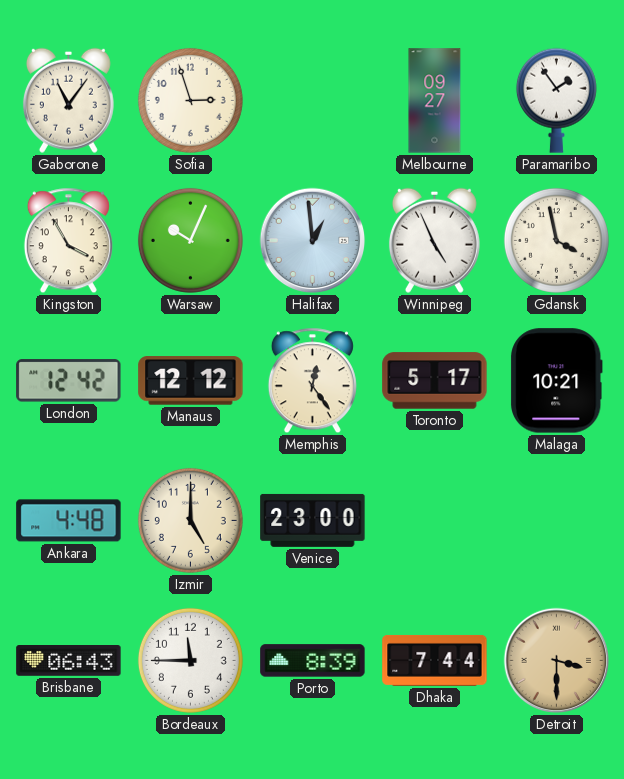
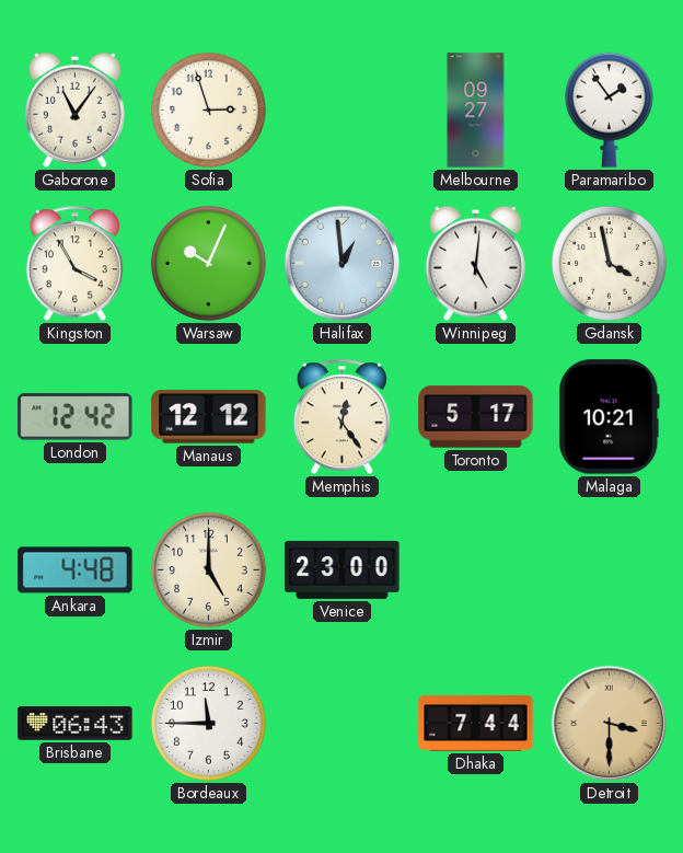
Winnipeg: 4:56 -> 5:01
Porto: 8:39 -> none
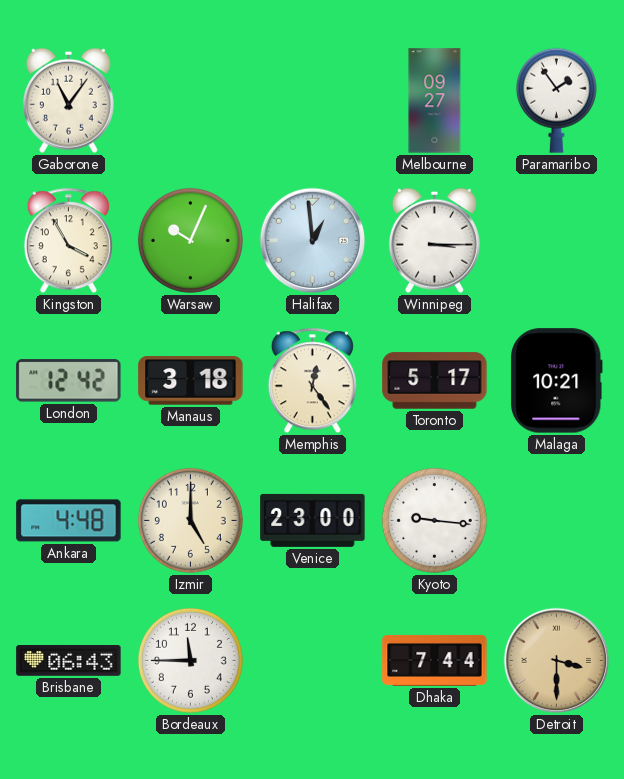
Sofia: 2:57 -> none
Winnipeg: 5:01 -> 3:15
Gdansk: 3:58 -> none
Manaus: 12:12 -> 3:18
Kyoto: none -> 9:16
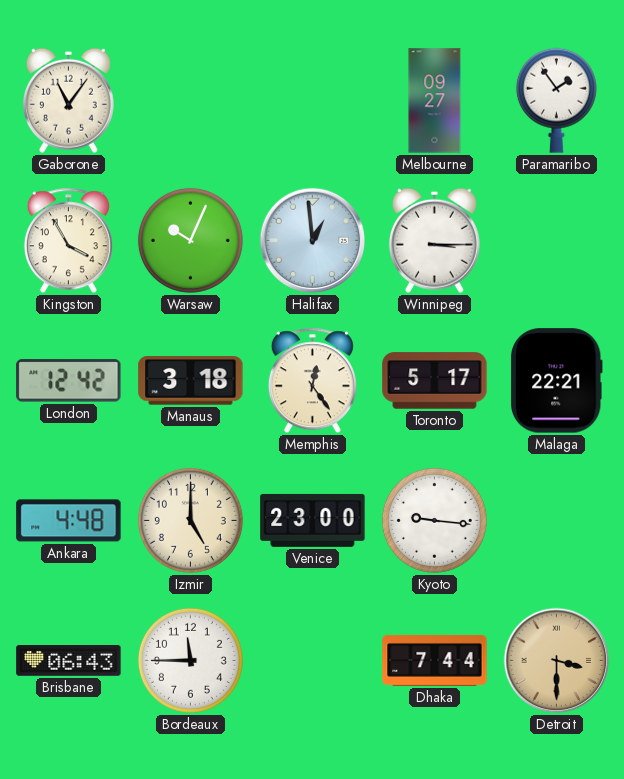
Malaga: 10:21 -> 22:21
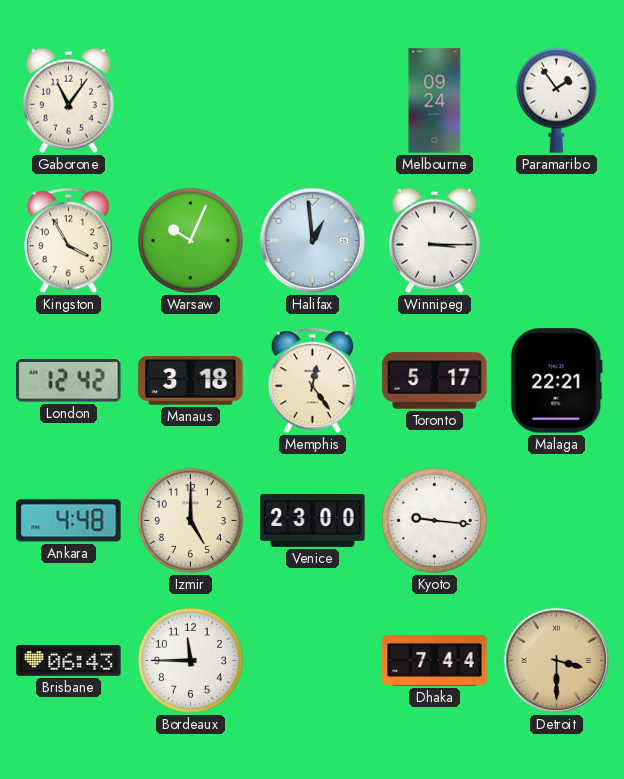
Melbourne: 09:27 -> 09:24
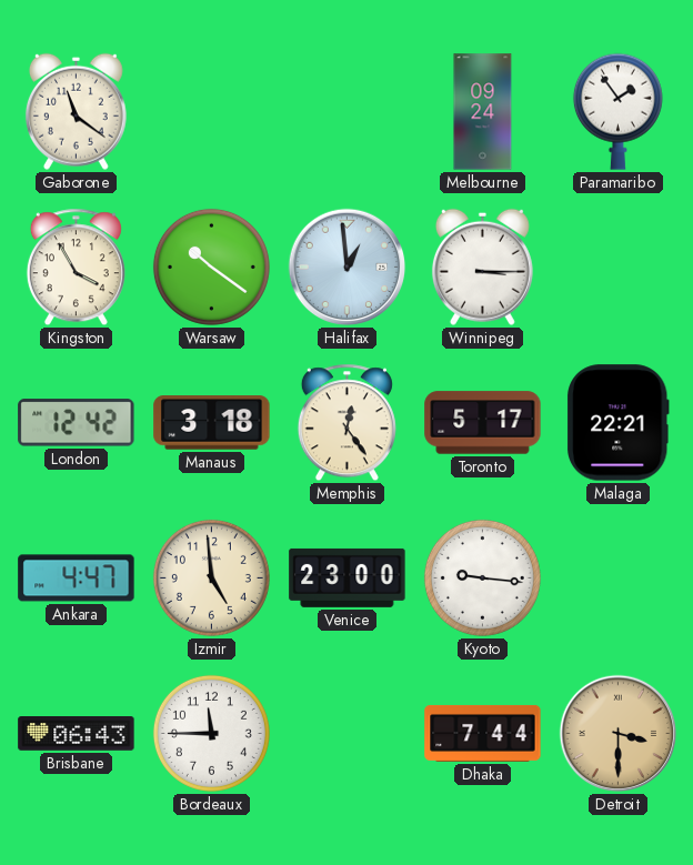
Gaborone: 11:06 -> 11:21
Warsaw: 10:04 -> 10:21
Ankara: 4:48 -> 4:47
Izmir: 5:00 -> 4:59
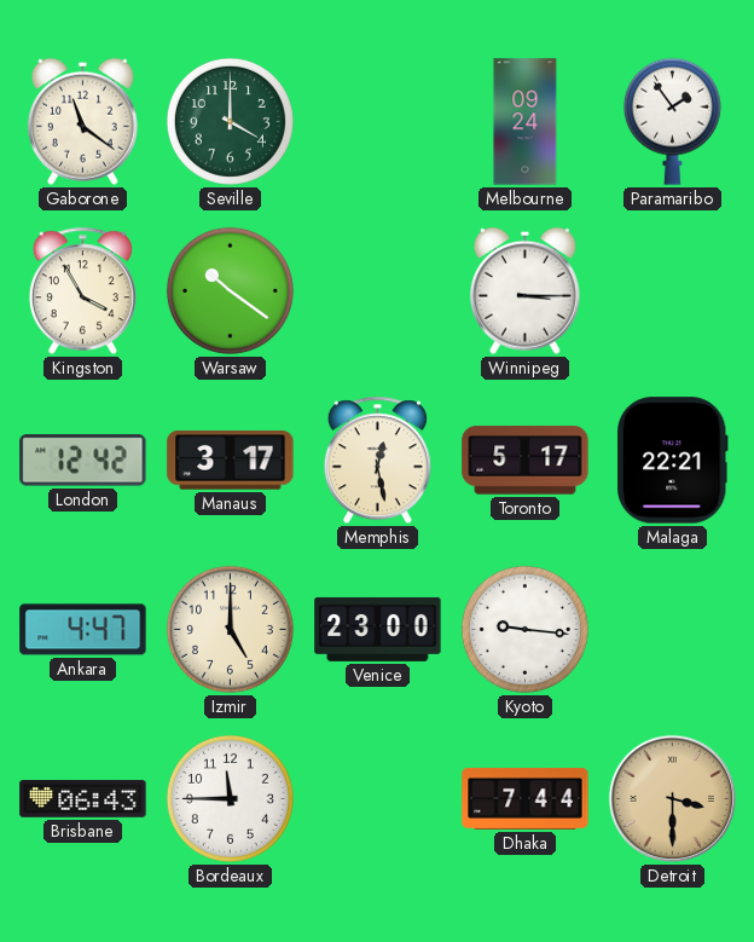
Seville: none -> 4:00
Halifax: 12:59 -> none
Manaus: 3:18 -> 3:17
Memphis: 12:24 -> 12:28
Izmir: 4:59 -> 5:00
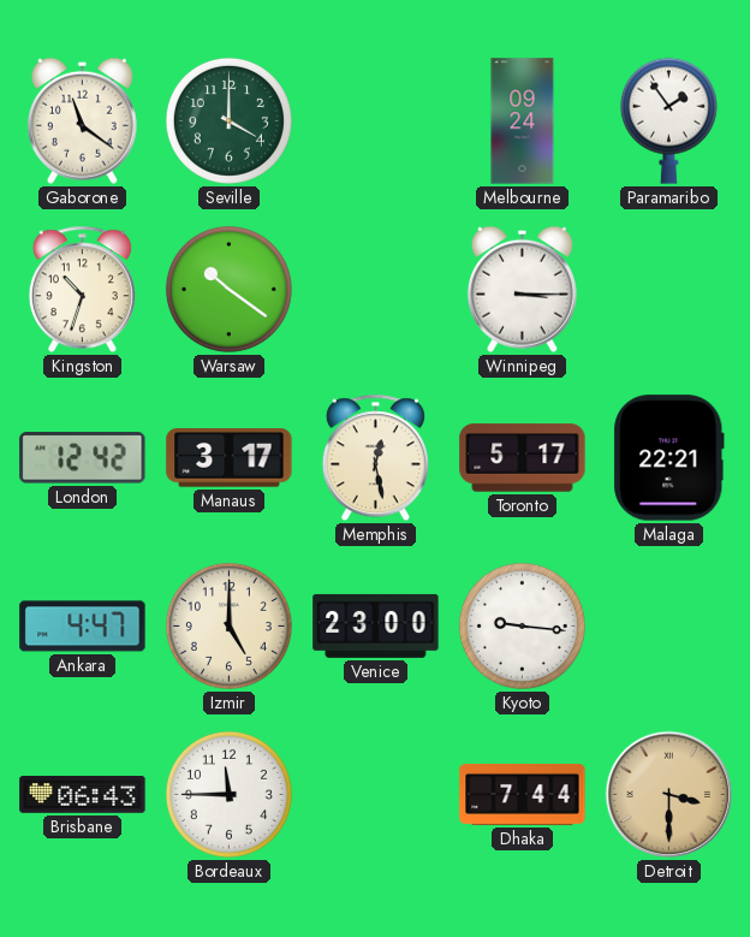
Kingston: 3:55 -> 10:33
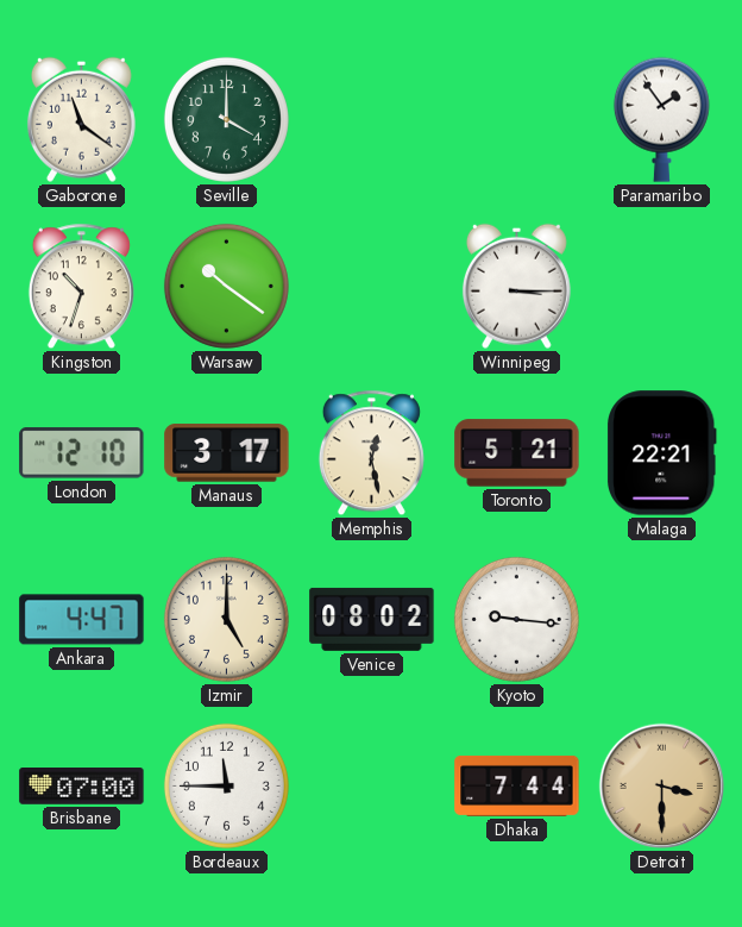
Melbourne: 09:24 -> none
London: 12:42 -> 12:10
Toronto: 5:17 -> 5:21
Venice: 23:00 -> 08:02
Brisbane: 06:43 -> 07:00
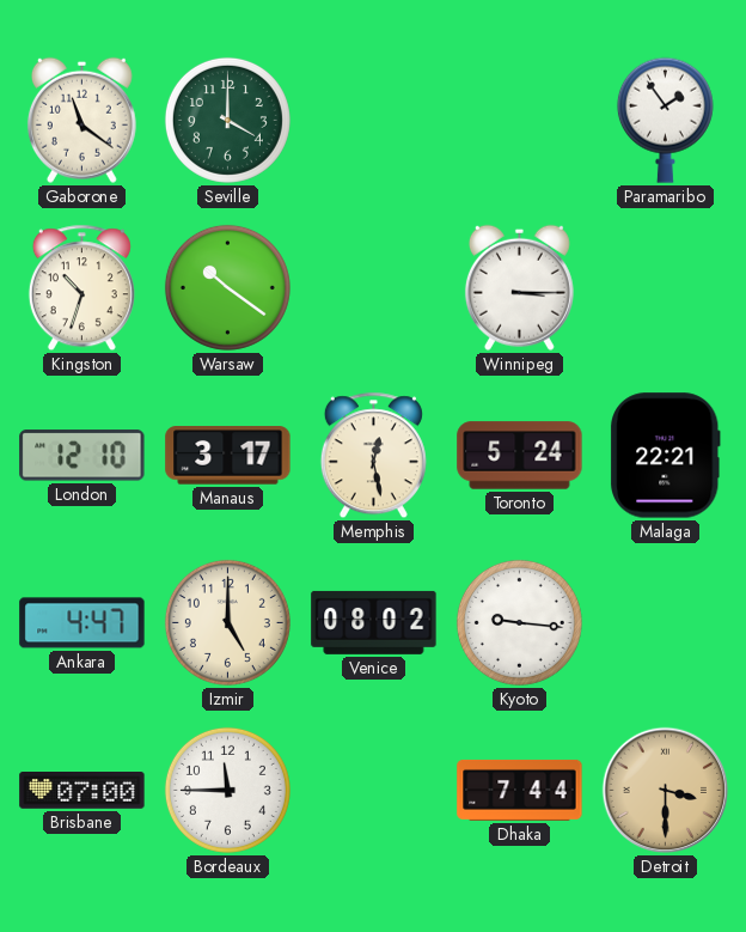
Toronto: 5:21 -> 5:24
